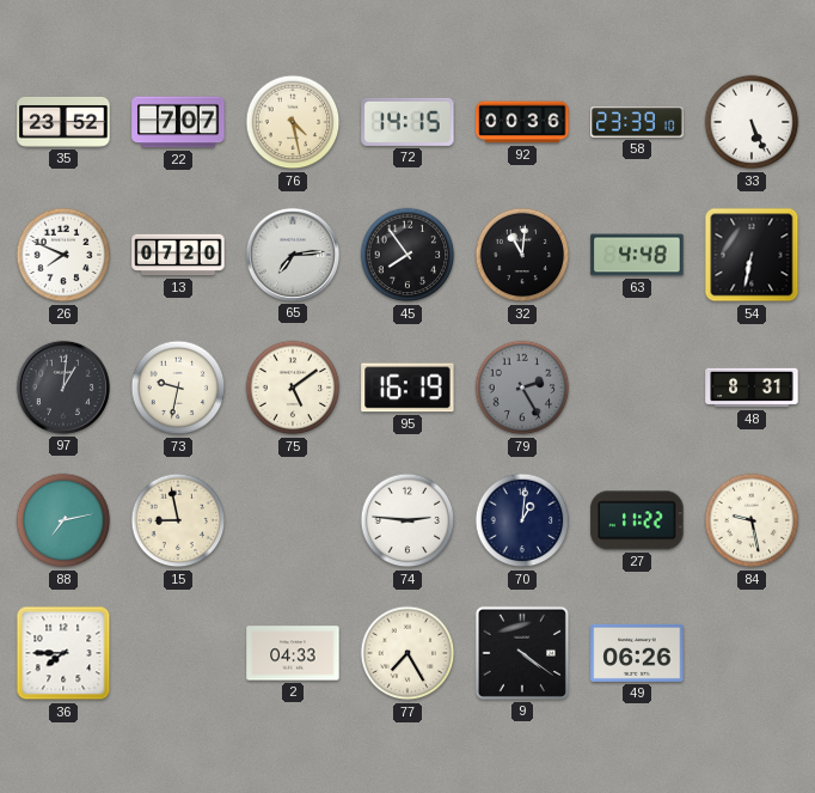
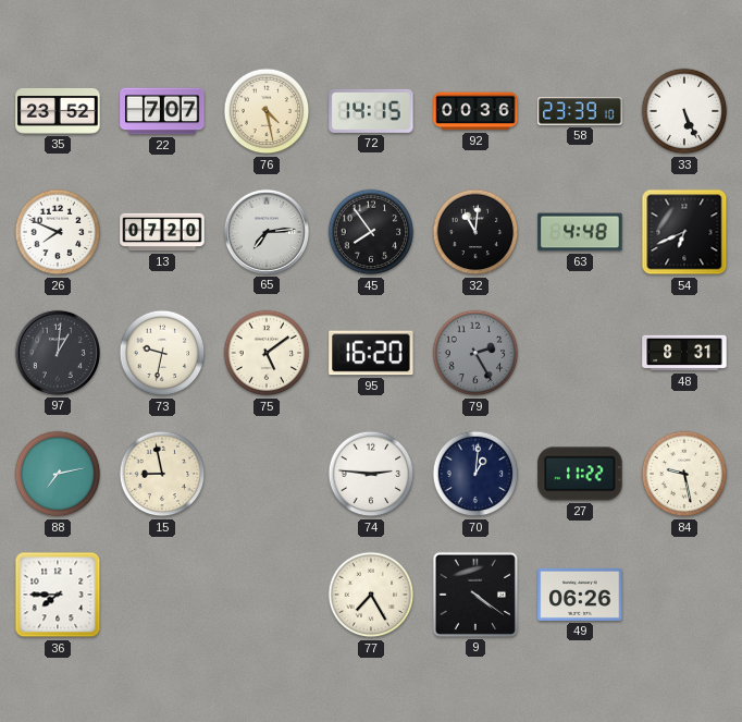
54: 6:32 -> 6:41
95: 16:19 -> 16:20
2: 04:33 -> none
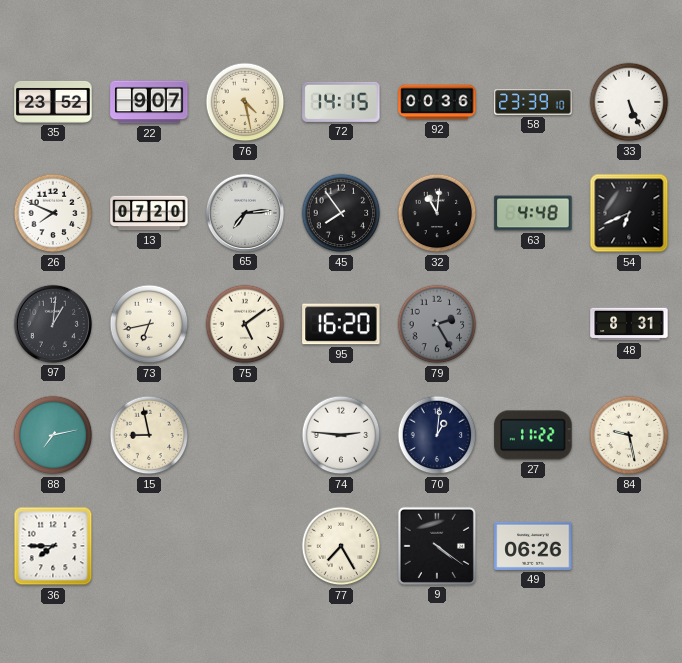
22: 7:07 -> 9:07
73: 9:32 -> 6:43
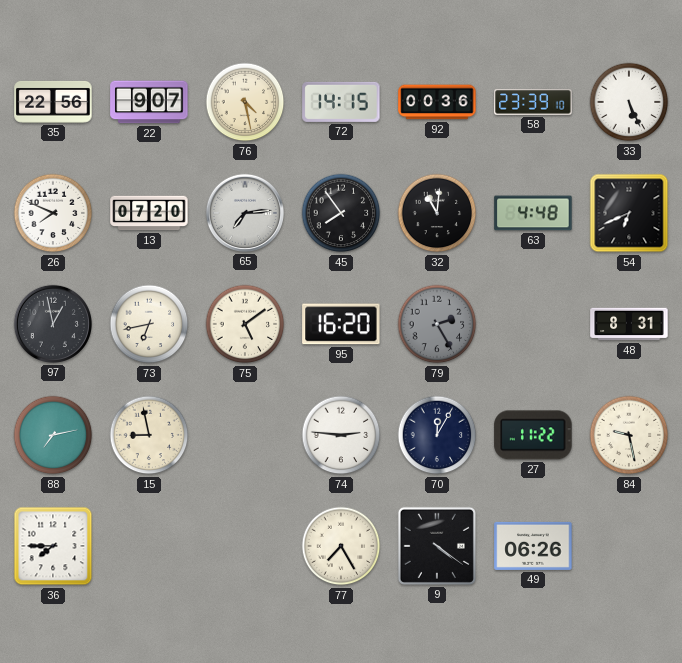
35: 23:52 -> 22:56
97: 1:01 -> 12:58
70: 1:01 -> 12:05
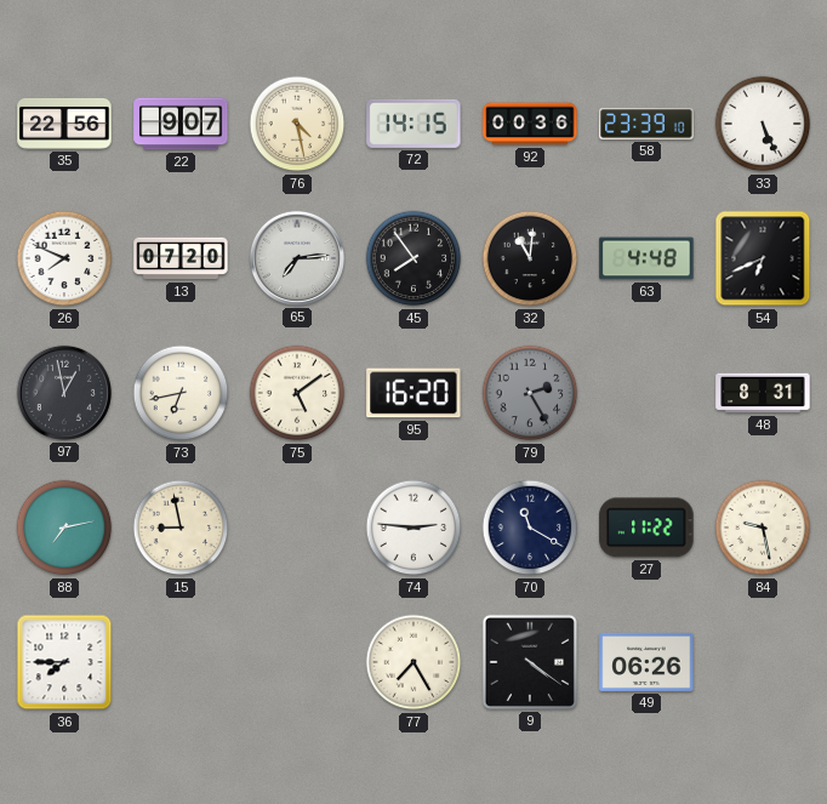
70: 12:05 -> 11:20
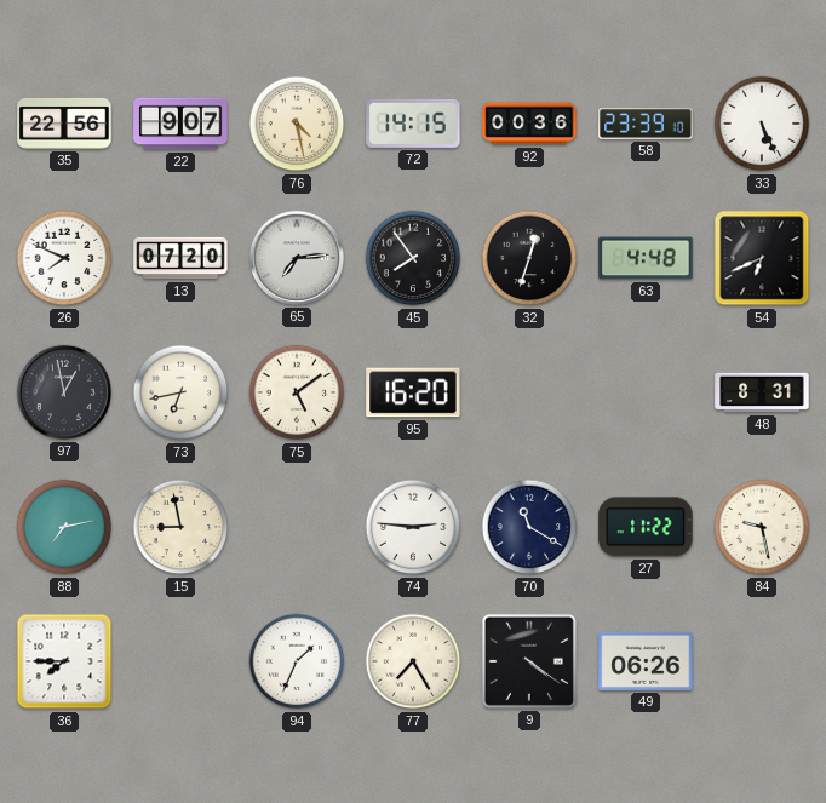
32: 11:01 -> 12:33
79: 2:25 -> none
94: none -> 1:34
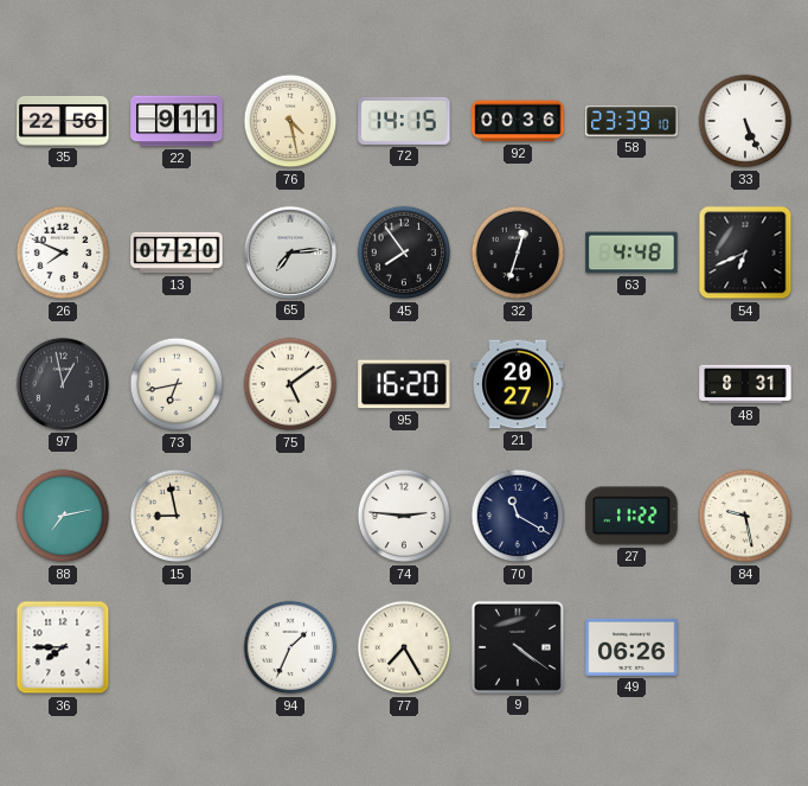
22: 9:07 -> 9:11
21: none -> 20:27
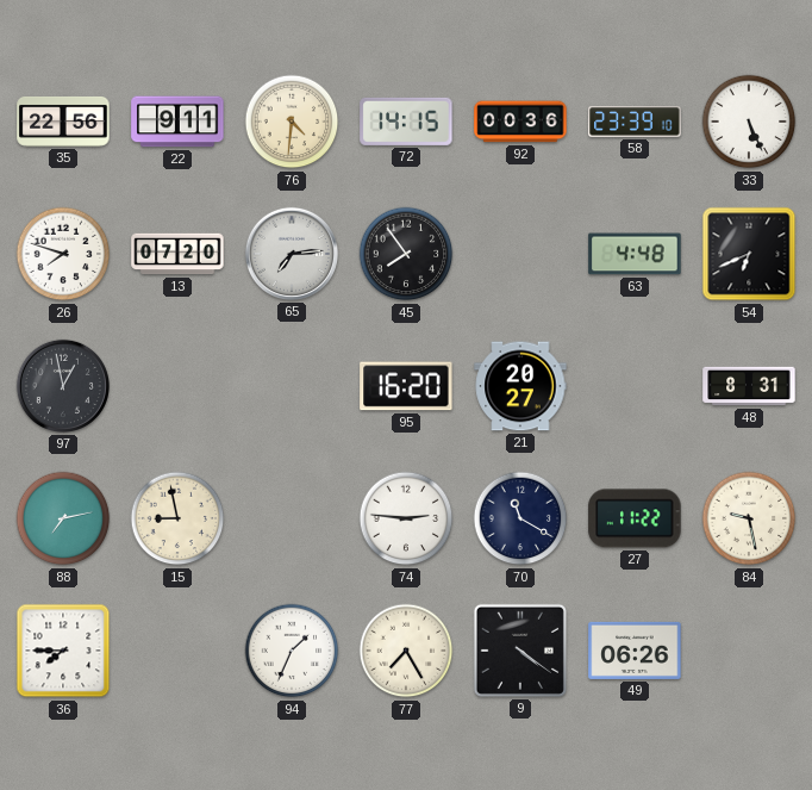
76: 4:28 -> 4:31
26: 7:49 -> 7:48
32: 12:33 -> none
73: 6:43 -> none
75: 5:09 -> none
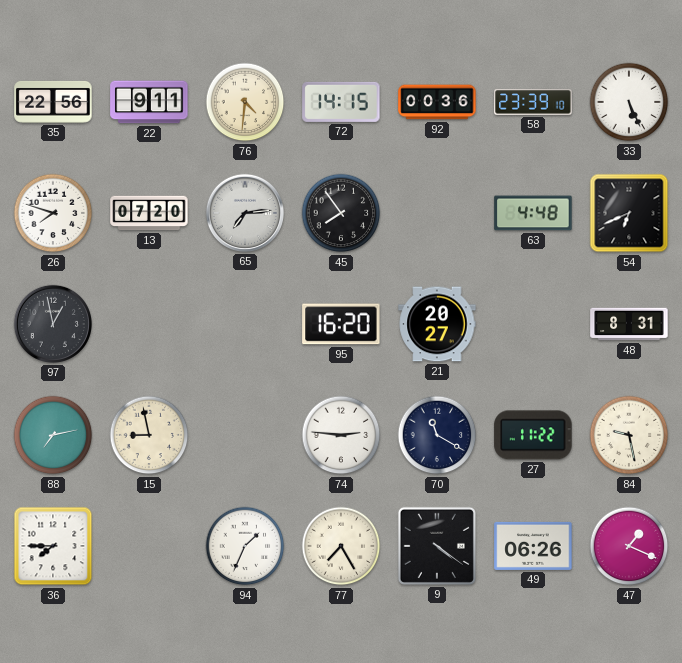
47: none -> 1:19
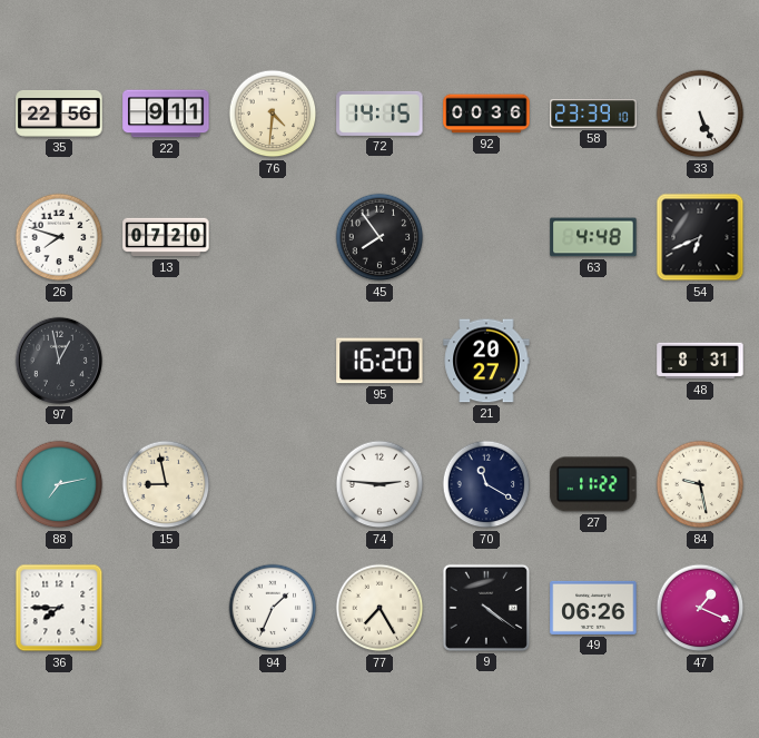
65: 7:14 -> none
